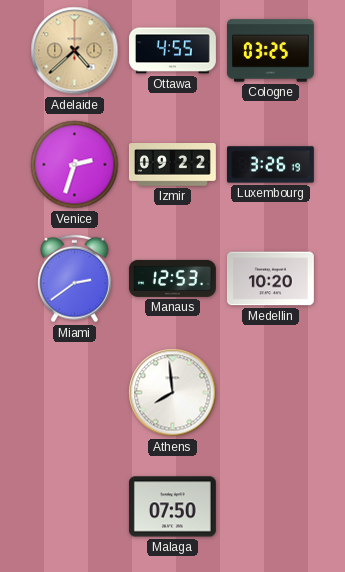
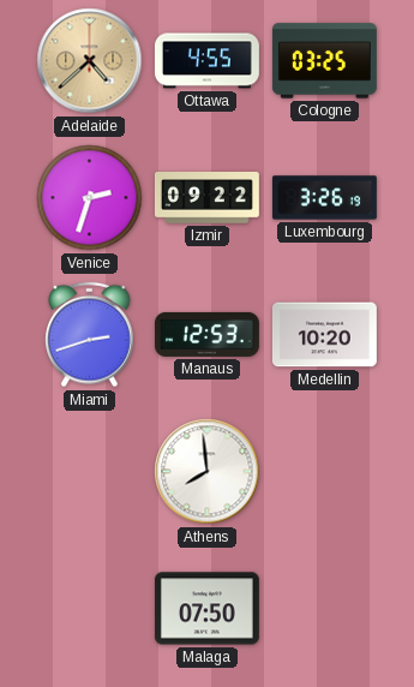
Miami: 2:39 -> 2:42
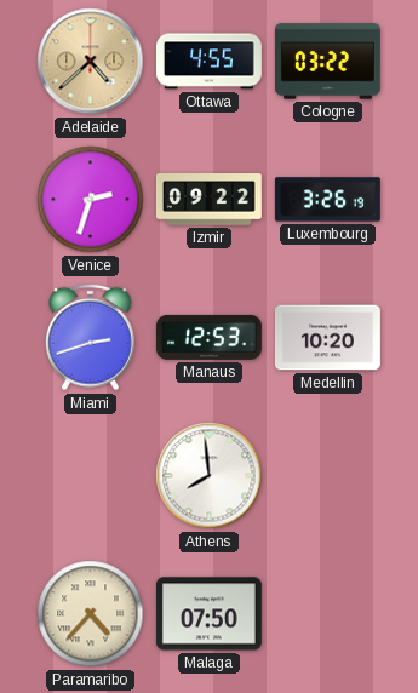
Cologne: 03:25 -> 03:22
Paramaribo: none -> 4:37
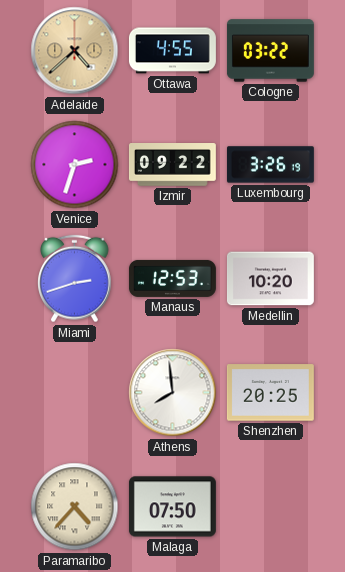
Shenzhen: none -> 20:25
